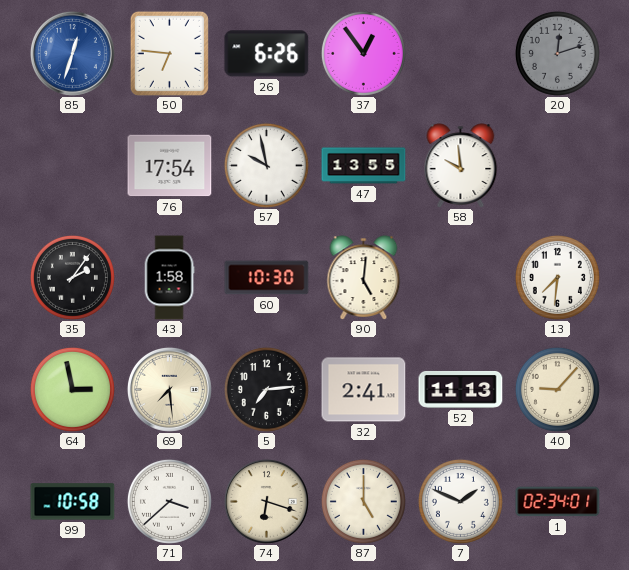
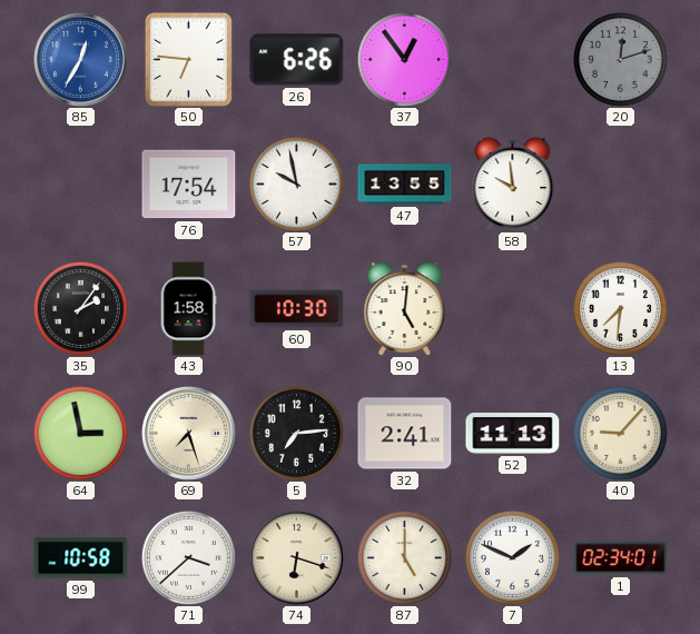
85: 12:33 -> 12:35
69: 7:29 -> 7:27
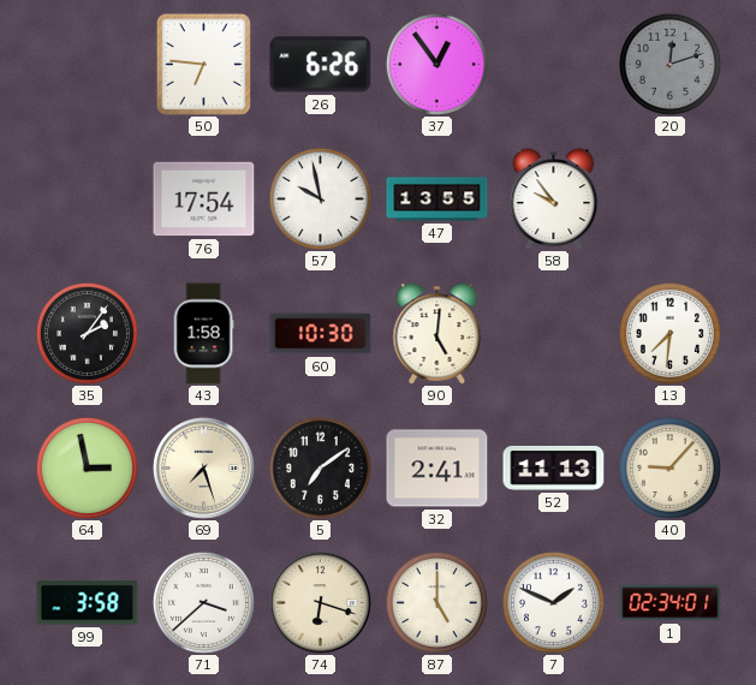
85: 12:35 -> none
58: 9:59 -> 9:54
5: 7:14 -> 7:09
99: 10:58 -> 3:58
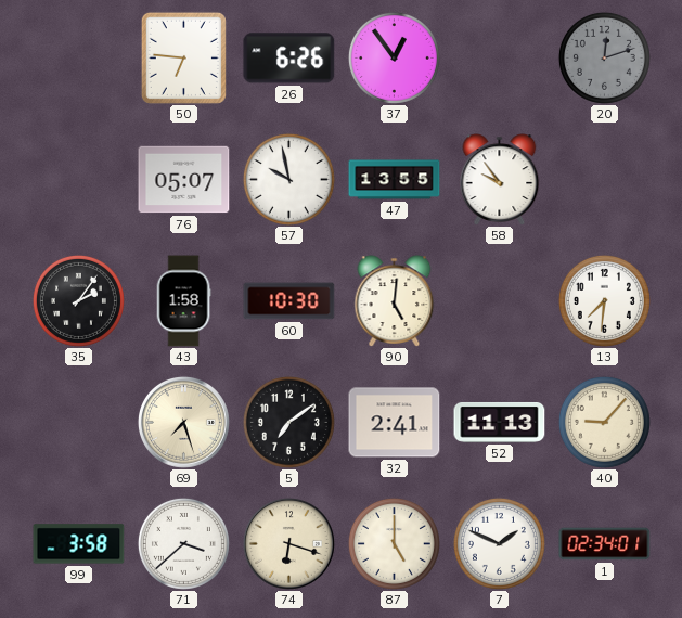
76: 17:54 -> 05:07
64: 2:58 -> none
